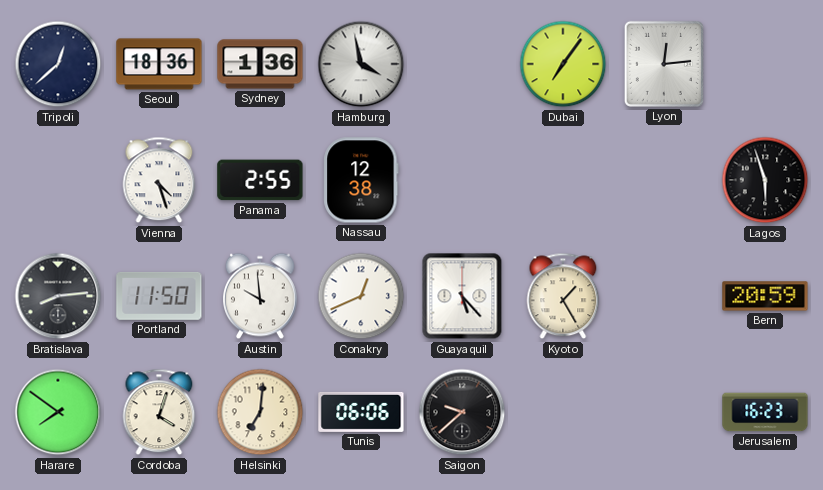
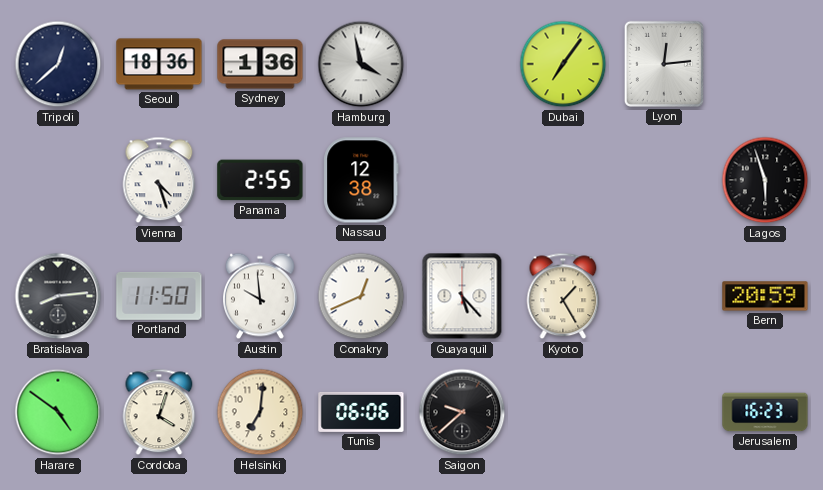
Harare: 7:51 -> 4:51
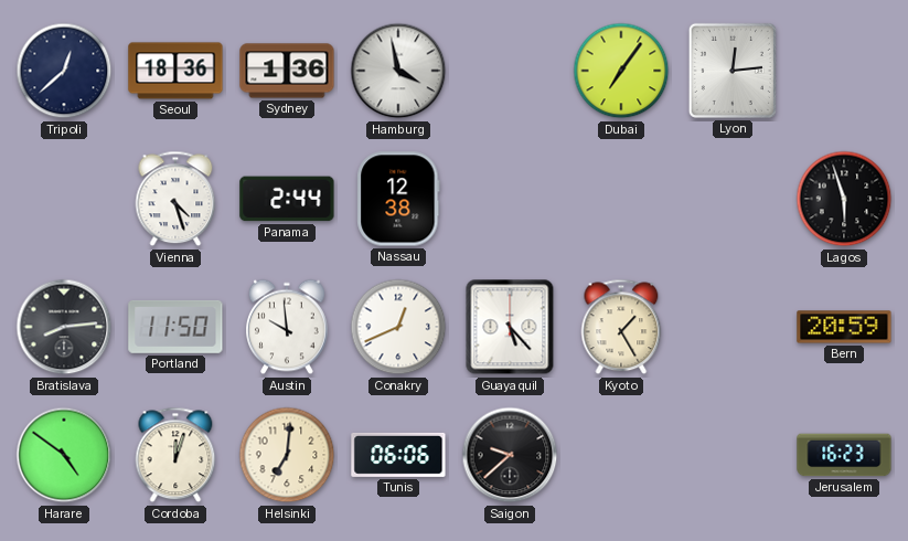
Panama: 2:55 -> 2:44
Cordoba: 4:03 -> 12:03
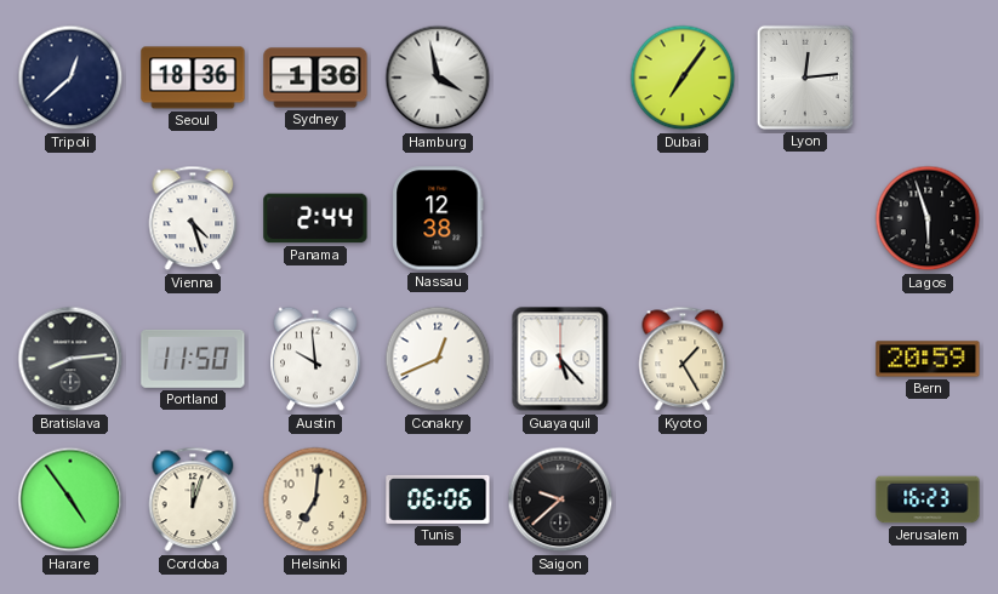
Harare: 4:51 -> 4:54
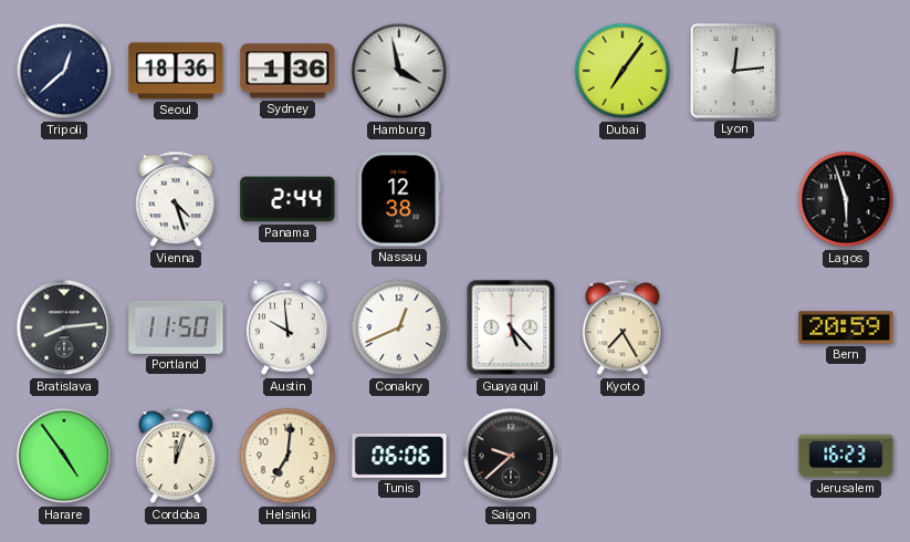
Kyoto: 1:25 -> 7:25
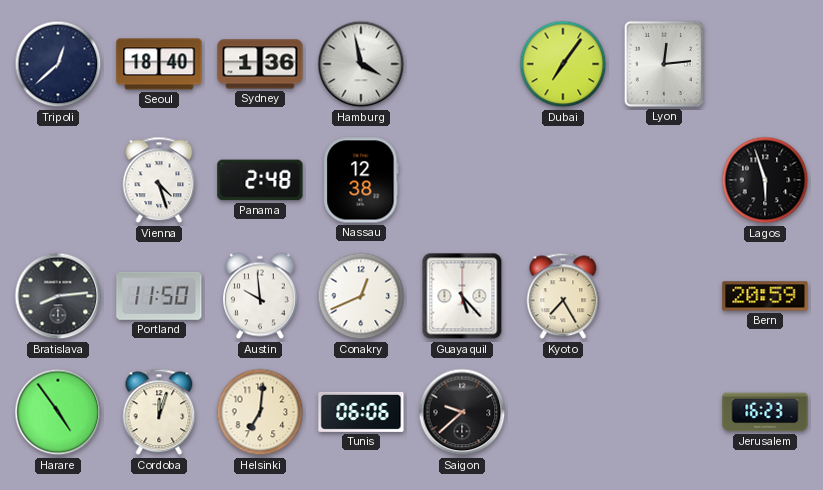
Seoul: 18:36 -> 18:40
Panama: 2:44 -> 2:48
